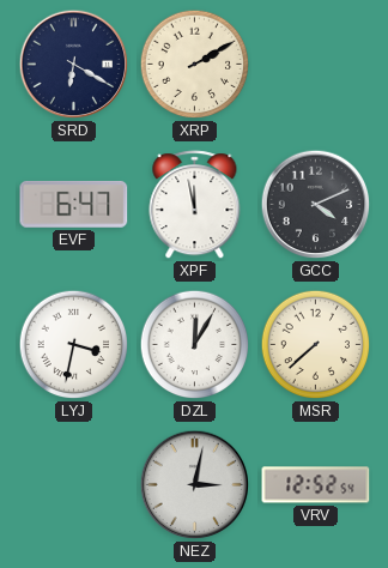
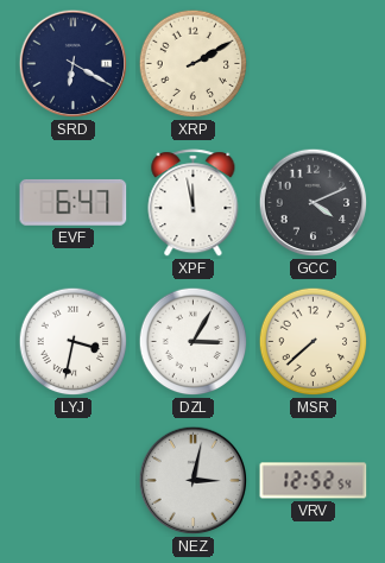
DZL: 12:05 -> 3:05
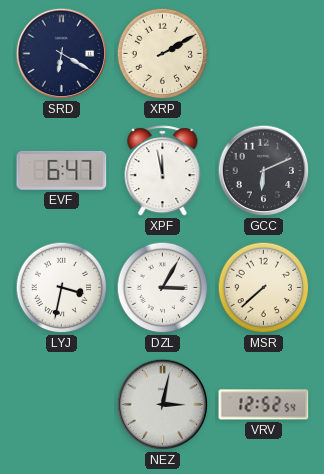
GCC: 4:11 -> 6:11
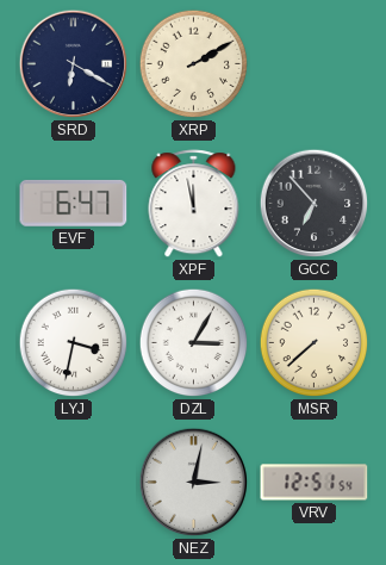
GCC: 6:11 -> 6:53
VRV: 12:52 -> 12:51
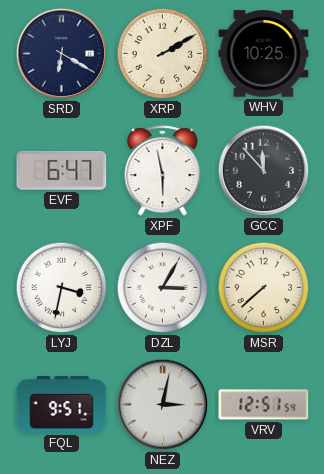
WHV: none -> 10:25
XPF: 11:58 -> 5:58
GCC: 6:53 -> 11:53
FQL: none -> 9:51
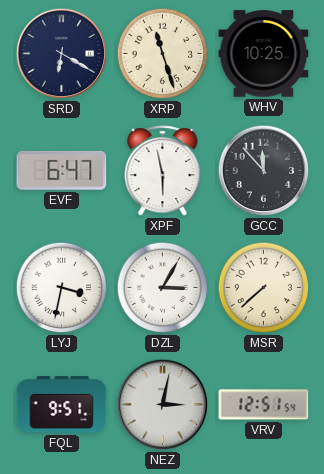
XRP: 2:10 -> 11:27
